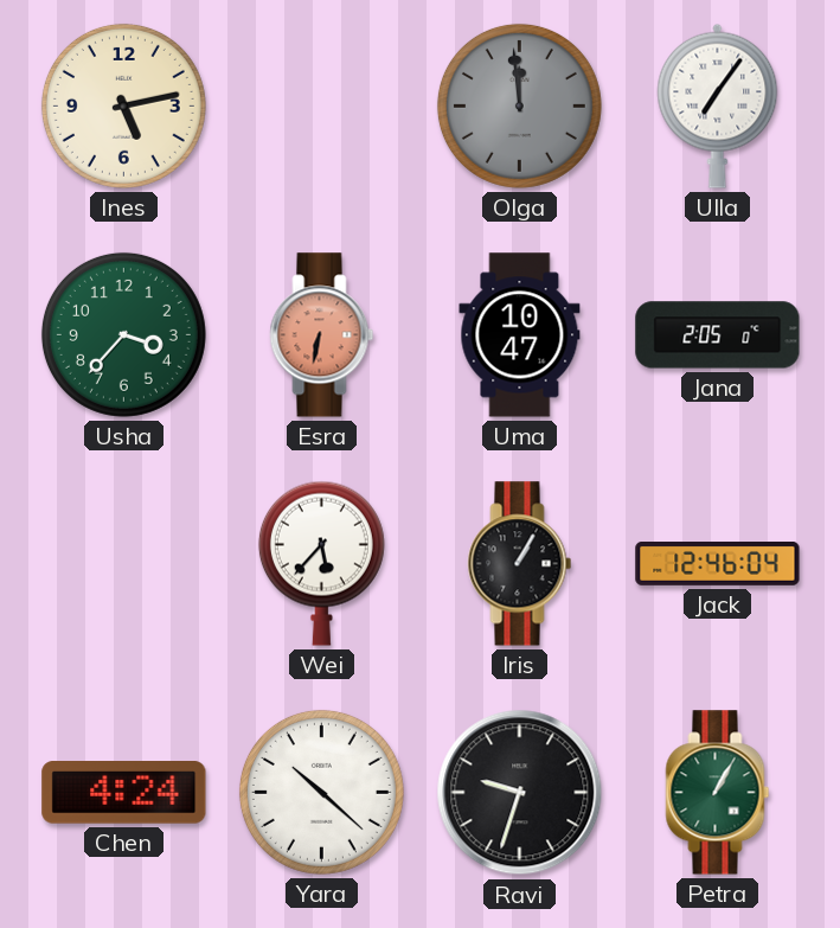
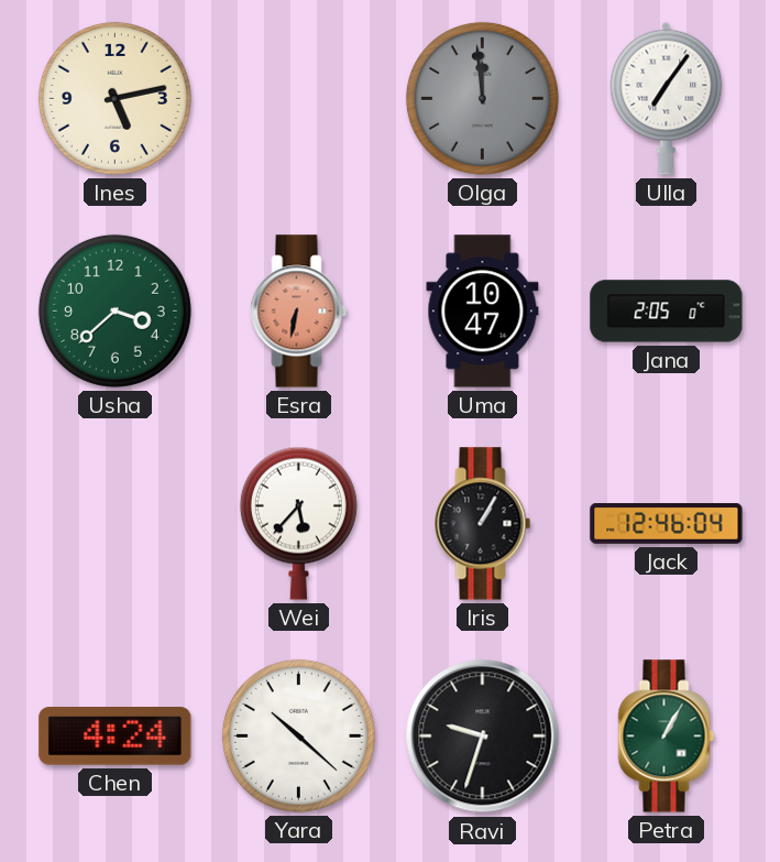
Usha: 3:37 -> 3:38
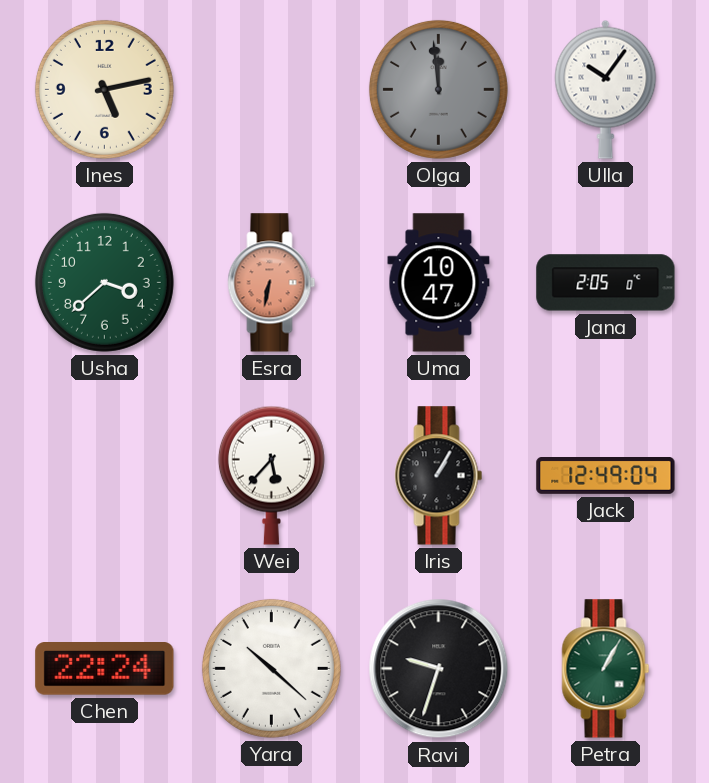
Ulla: 7:06 -> 10:06
Jack: 12:46 -> 12:49
Chen: 4:24 -> 22:24
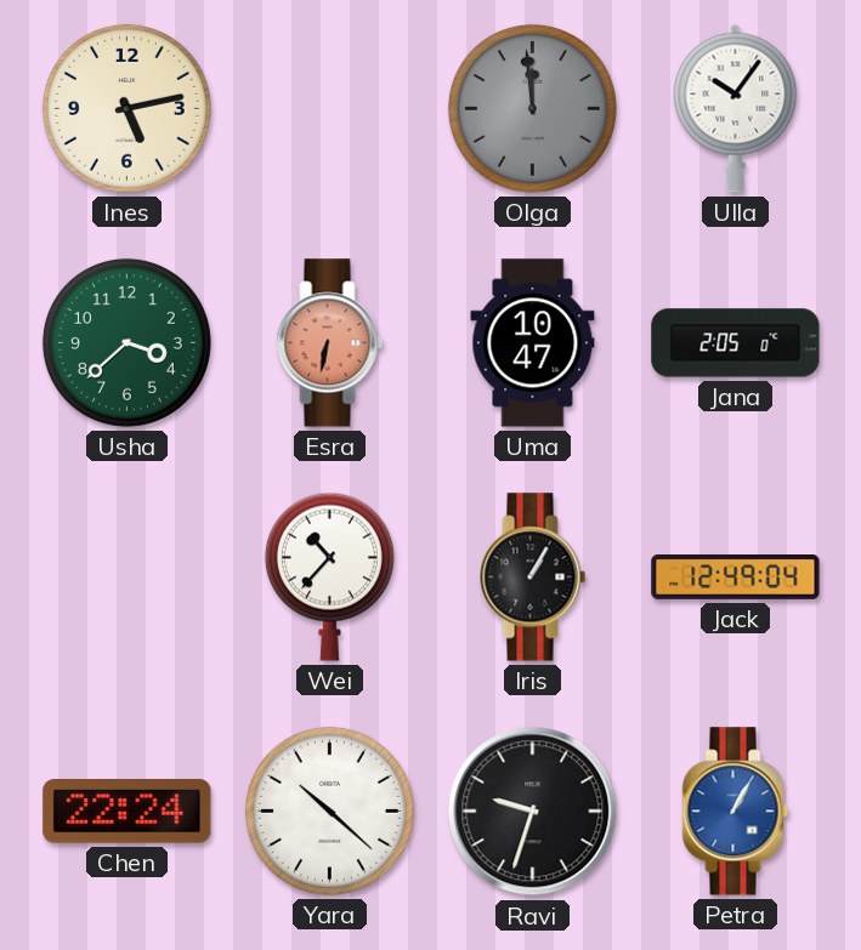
Wei: 5:37 -> 10:37
Petra dial: green -> blue
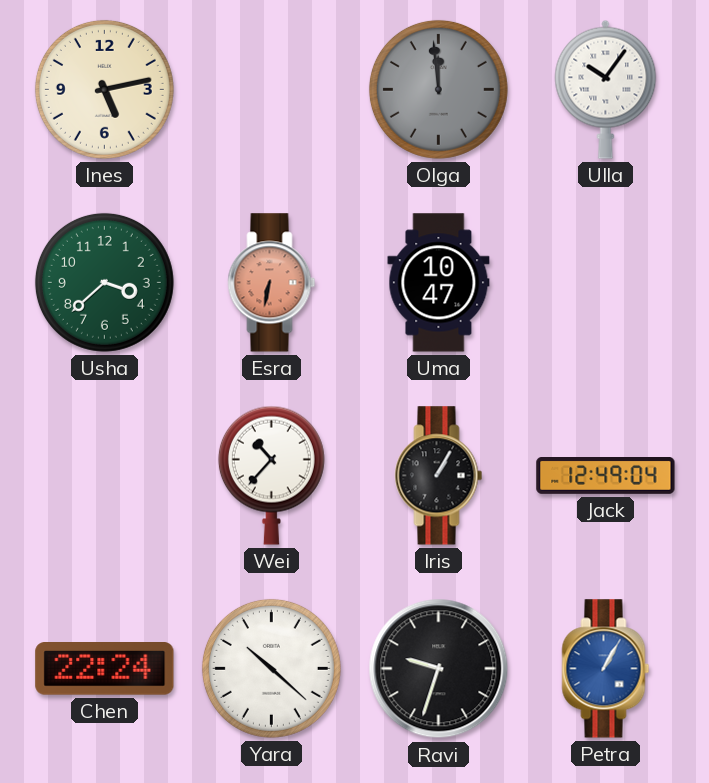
Jana: 2:05 -> none
